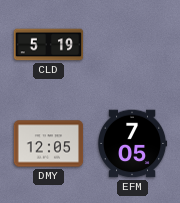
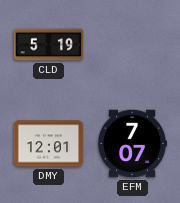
DMY: 12:05 -> 12:01
EFM: 7:05 -> 7:07
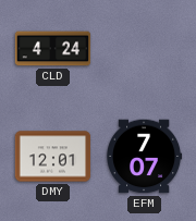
CLD: 5:19 -> 4:24
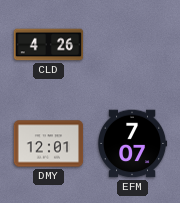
CLD: 4:24 -> 4:26
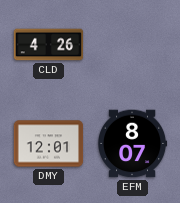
EFM: 7:07 -> 8:07
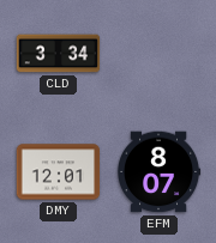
CLD: 4:26 -> 3:34
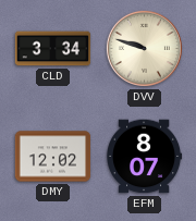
DVV: none -> 9:48
DMY: 12:01 -> 12:02
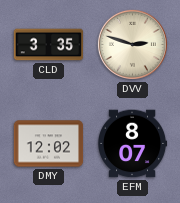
CLD: 3:34 -> 3:35
DVV: 9:48 -> 2:48
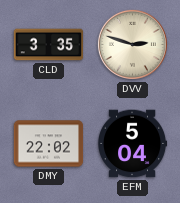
DMY: 12:02 -> 22:02
EFM: 8:07 -> 5:04
